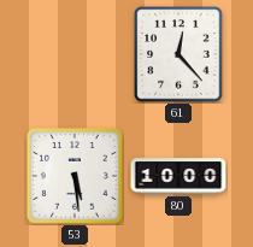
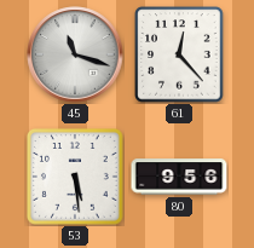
45: none -> 11:18
80: 10:00 -> 9:56
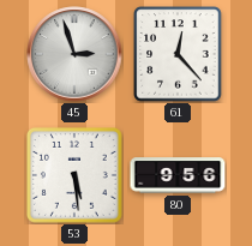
45: 11:18 -> 2:57
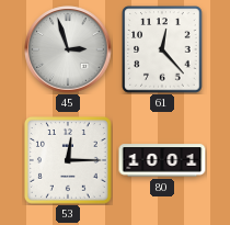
53: 5:29 -> 12:15
80: 9:56 -> 10:01
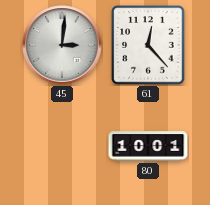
45: 2:57 -> 3:01
53: 12:15 -> none
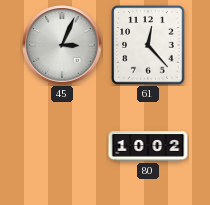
45: 3:01 -> 3:04
80: 10:01 -> 10:02
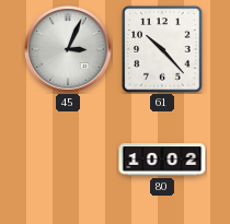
61: 12:23 -> 10:23
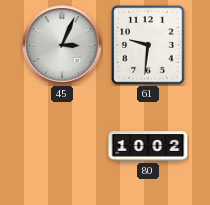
61: 10:23 -> 9:31
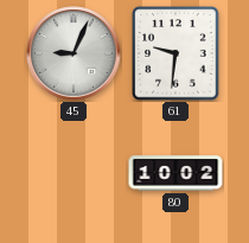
45: 3:04 -> 9:04
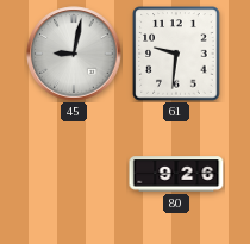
45: 9:04 -> 9:02
80: 10:02 -> 9:26
